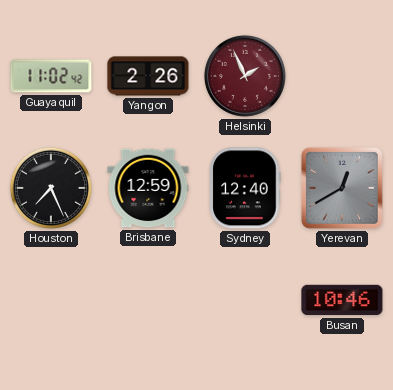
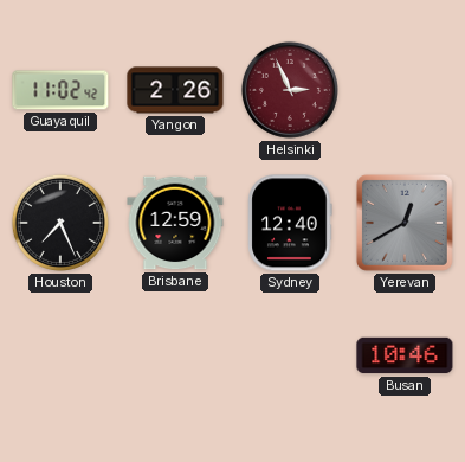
Helsinki: 1:56 -> 2:56
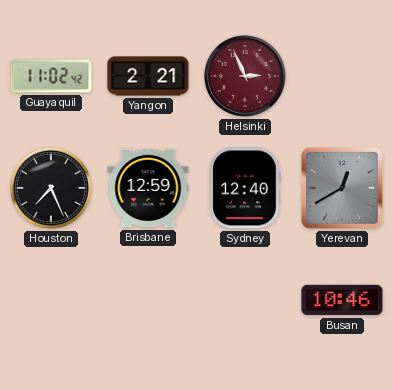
Yangon: 2:26 -> 2:21
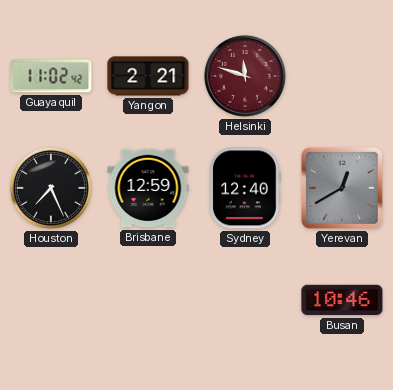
Helsinki: 2:56 -> 11:48
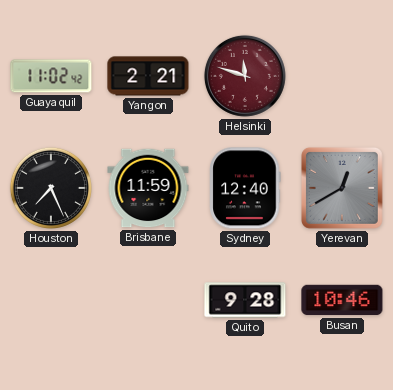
Brisbane: 12:59 -> 11:59
Quito: none -> 9:28
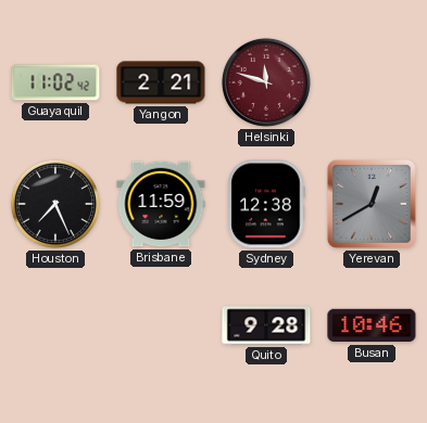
Sydney: 12:40 -> 12:38
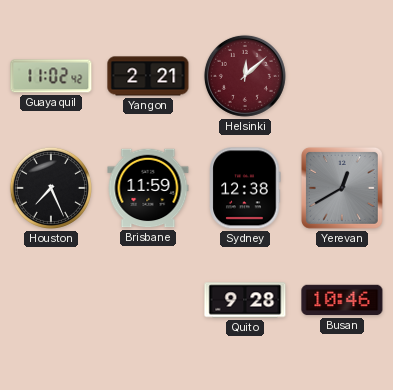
Helsinki: 11:48 -> 12:08
